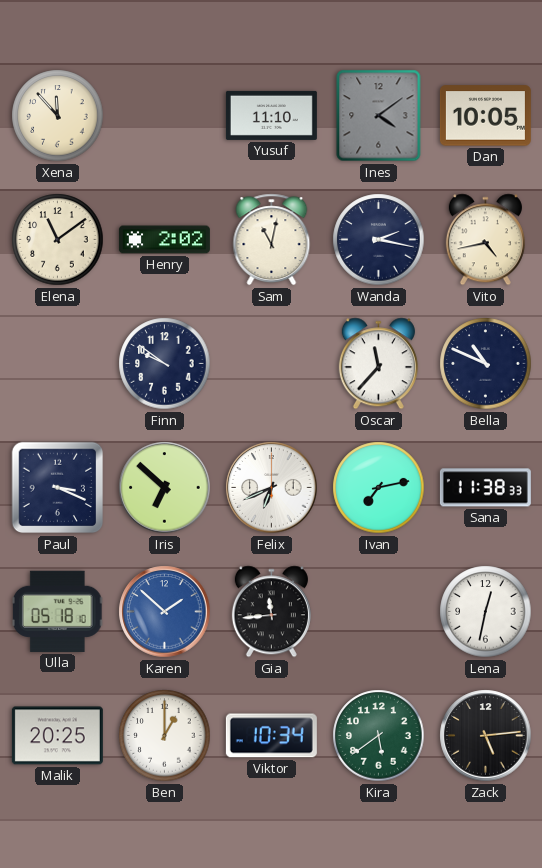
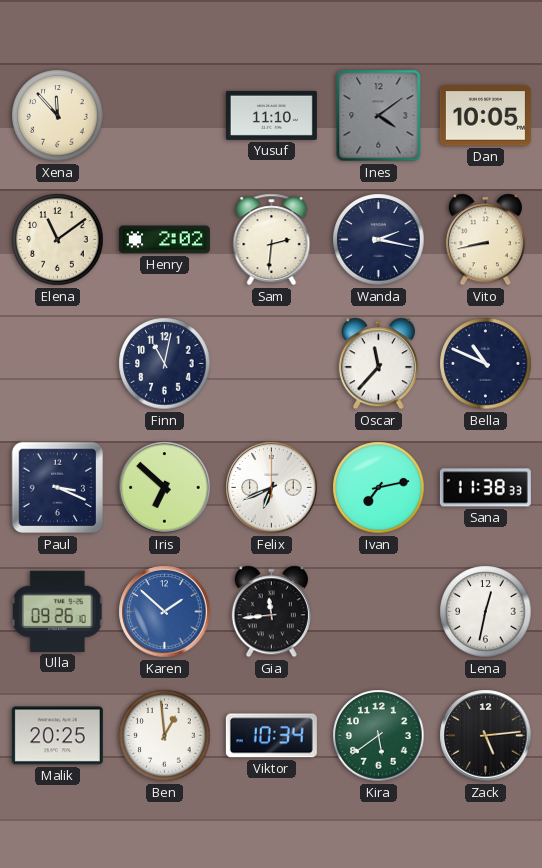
Sam: 11:02 -> 2:31
Vito: 4:43 -> 8:43
Finn: 9:51 -> 11:02
Ulla: 05:18 -> 09:26
Ben: 1:00 -> 12:59
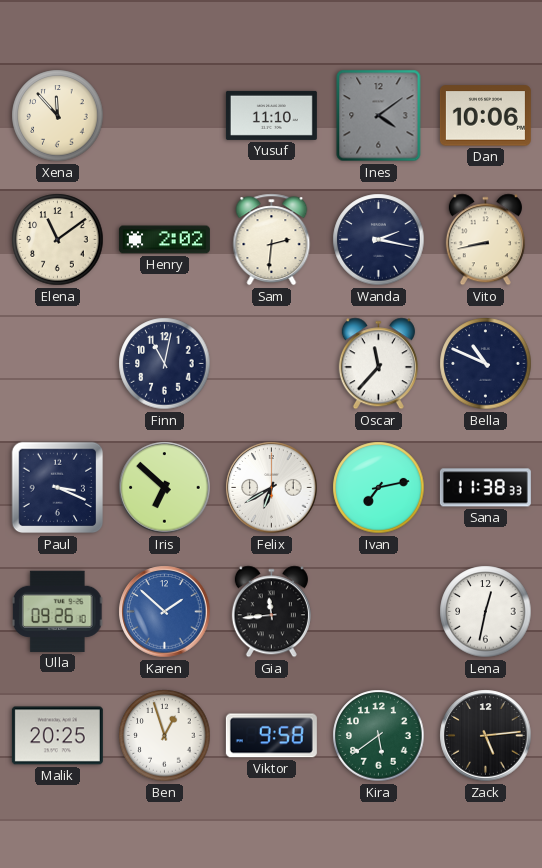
Dan: 10:05 -> 10:06
Felix: 6:41 -> 6:40
Ben: 12:59 -> 12:57
Viktor: 10:34 -> 9:58
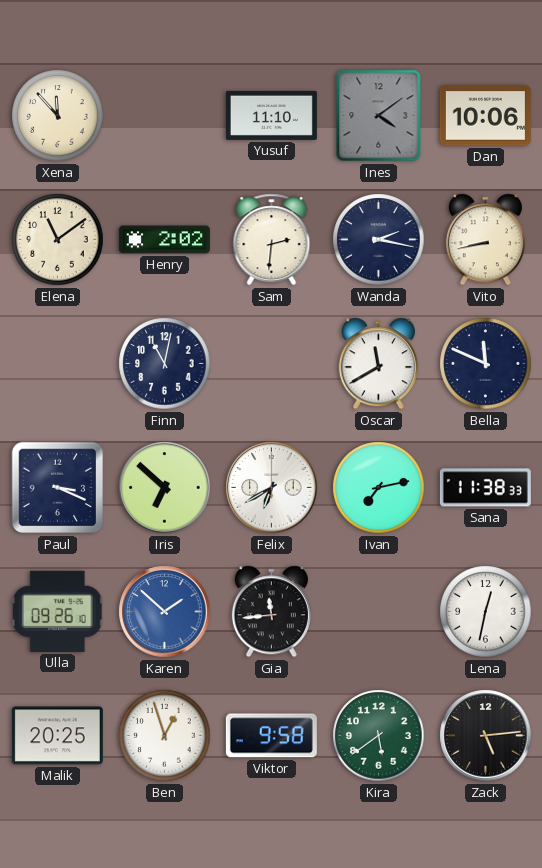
Oscar: 11:37 -> 11:40
Bella: 10:49 -> 11:49
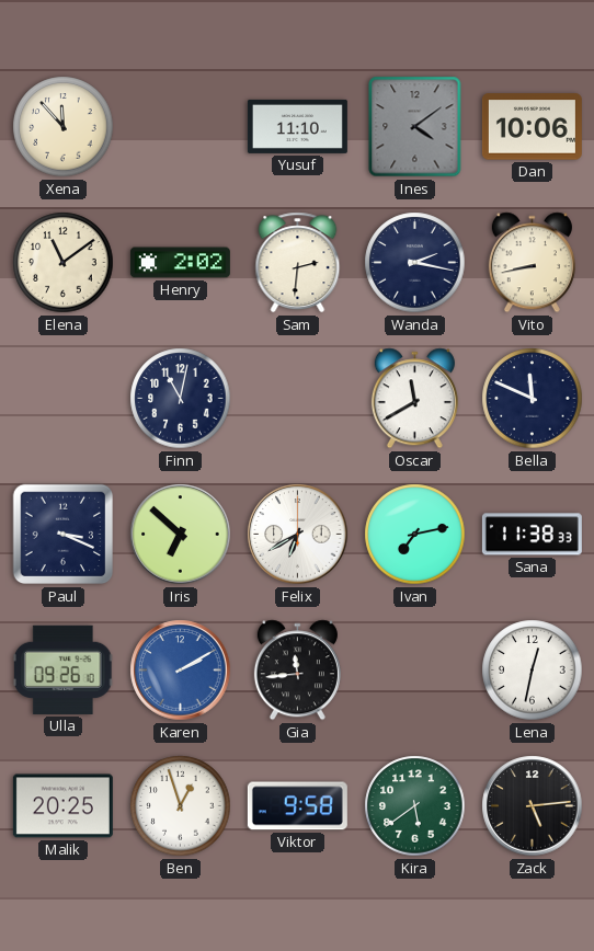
Karen: 1:52 -> 2:10
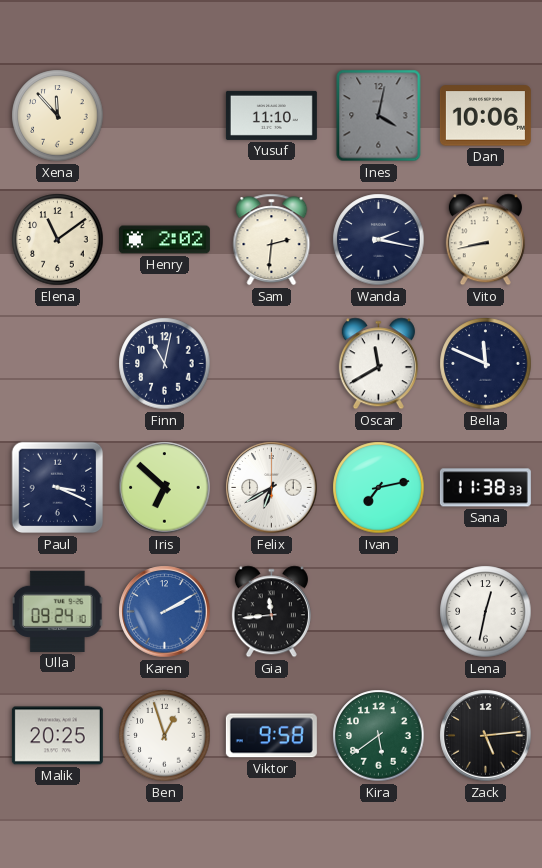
Ines: 4:09 -> 4:02
Ulla: 09:26 -> 09:24
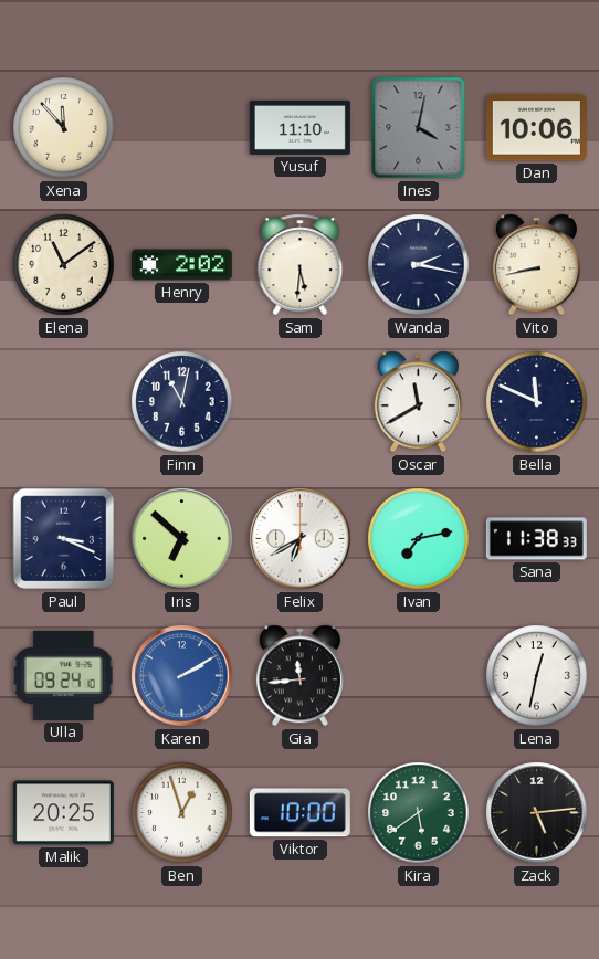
Sam: 2:31 -> 5:31
Viktor: 9:58 -> 10:00
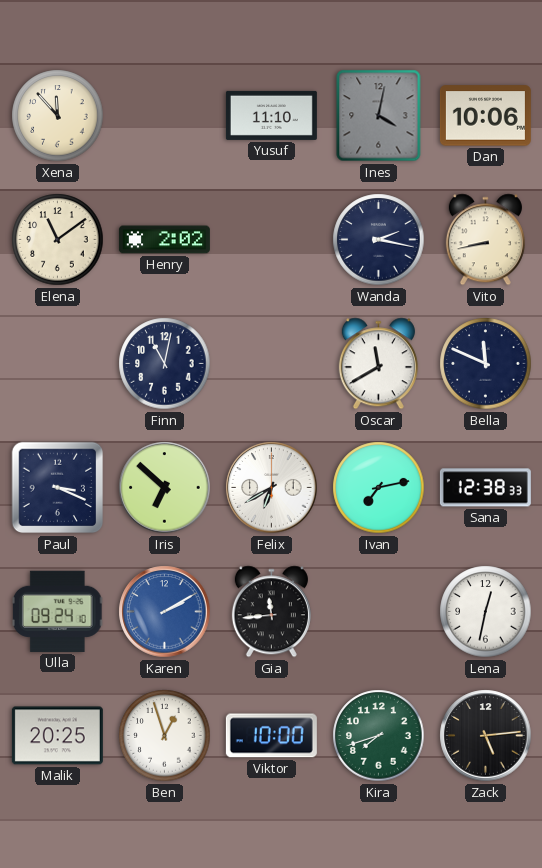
Sam: 5:31 -> none
Sana: 11:38 -> 12:38
Kira: 5:39 -> 7:42
